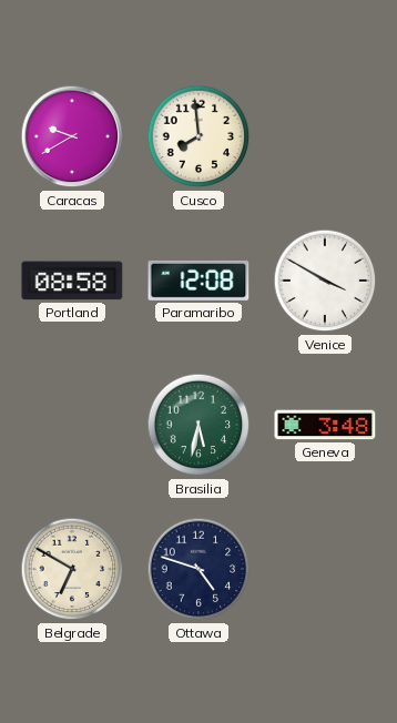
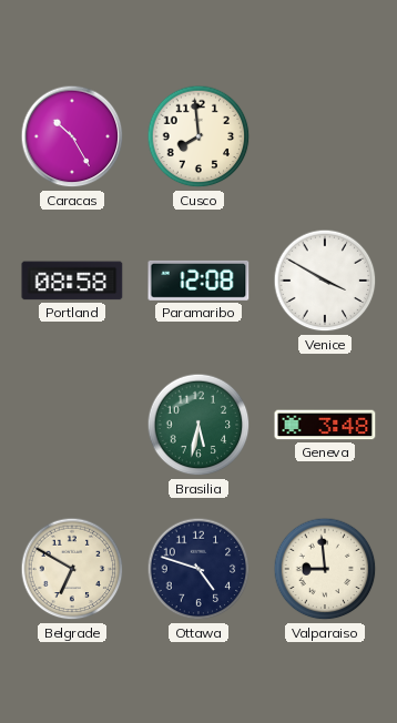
Caracas: 9:40 -> 10:25
Valparaiso: none -> 8:59
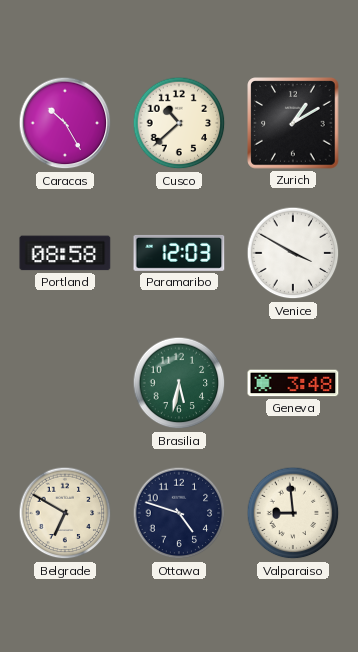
Cusco: 7:59 -> 10:38
Zurich: none -> 1:10
Paramaribo: 12:08 -> 12:03
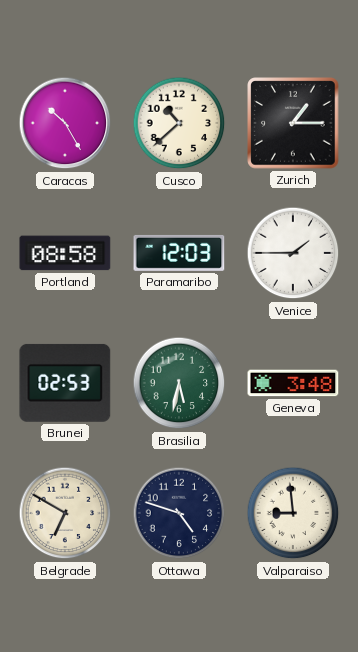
Zurich: 1:10 -> 1:15
Venice: 3:50 -> 1:45
Brunei: none -> 02:53
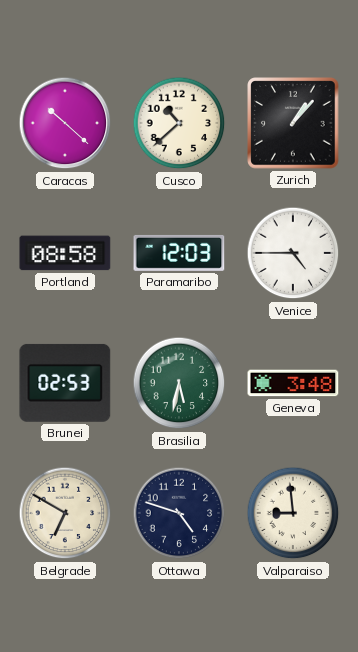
Caracas: 10:25 -> 10:22
Zurich: 1:15 -> 1:07
Venice: 1:45 -> 4:45
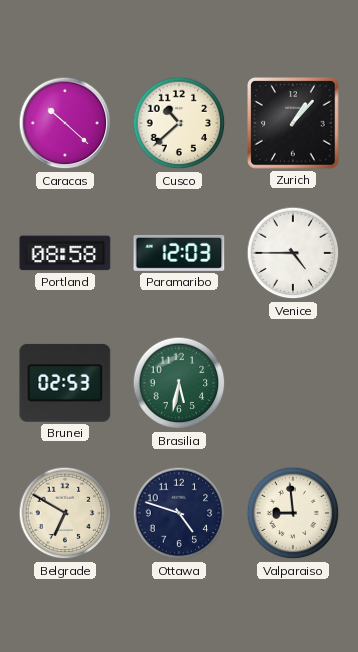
Geneva: 3:48 -> none
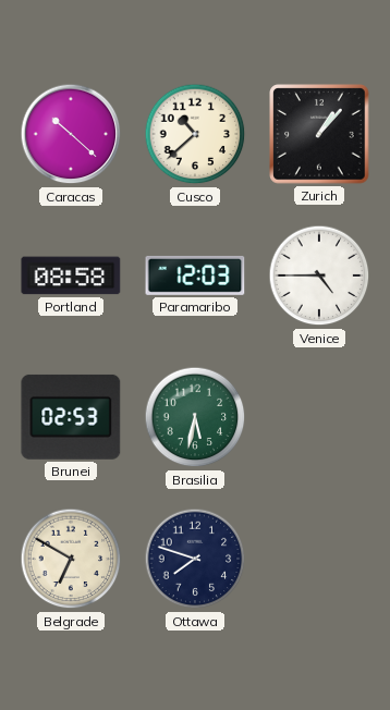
Ottawa: 4:48 -> 7:48
Valparaiso: 8:59 -> none
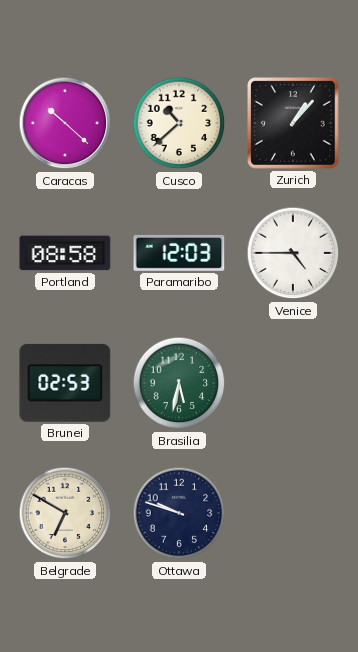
Ottawa: 7:48 -> 9:48
